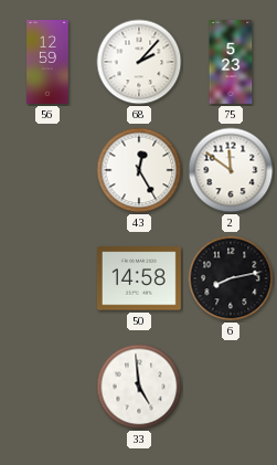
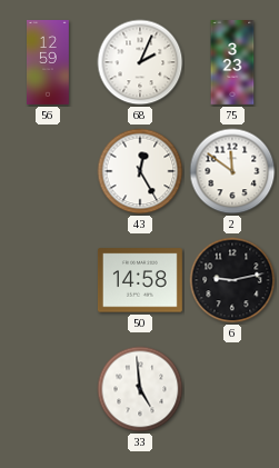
68: 2:07 -> 2:04
75: 5:23 -> 3:23
6: 8:13 -> 9:13
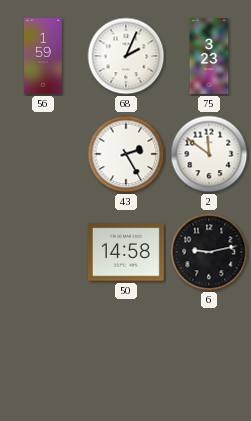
56: 12:59 -> 1:59
43: 12:25 -> 2:25
33: 4:59 -> none
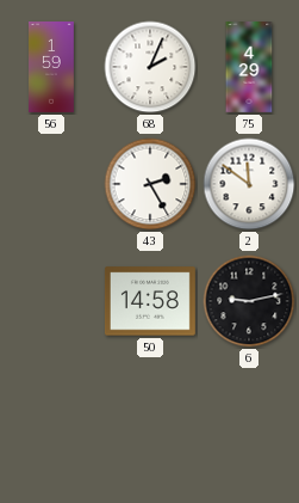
75: 3:23 -> 4:29
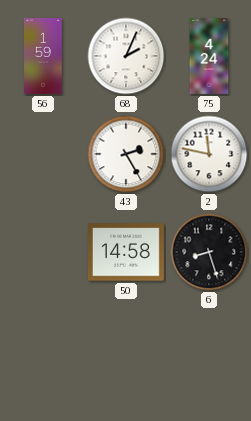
75: 4:29 -> 4:24
2: 11:51 -> 11:47
6: 9:13 -> 8:27
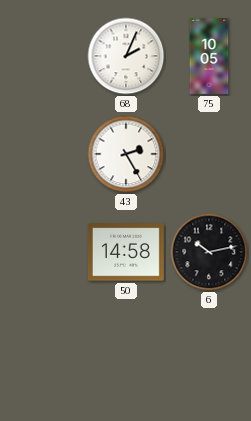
56: 1:59 -> none
75: 4:24 -> 10:05
2: 11:47 -> none
6: 8:27 -> 10:13
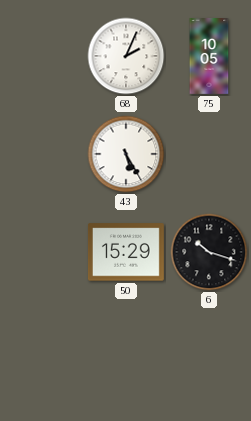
43: 2:25 -> 5:25
50: 14:58 -> 15:29
6: 10:13 -> 10:18
